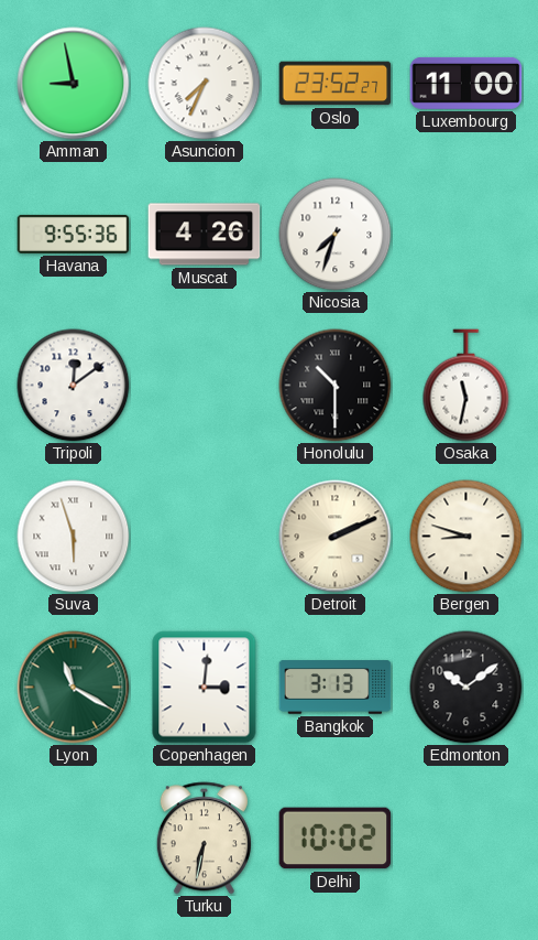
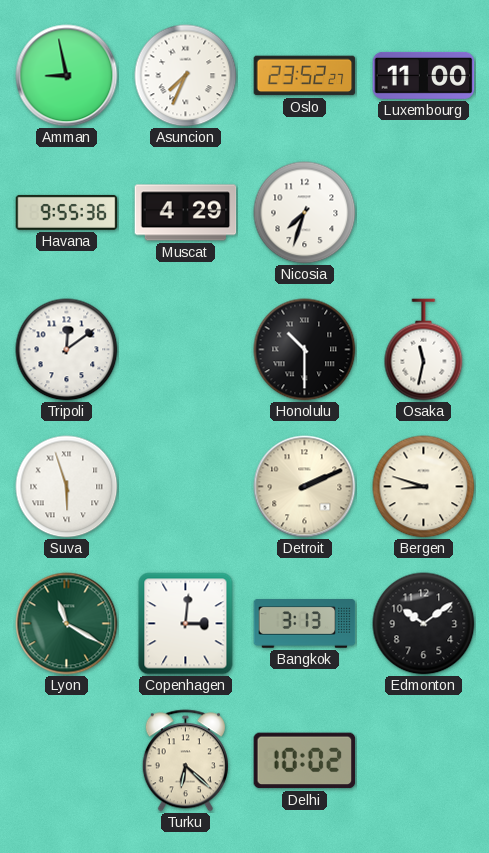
Muscat: 4:26 -> 4:29
Turku: 6:32 -> 6:22
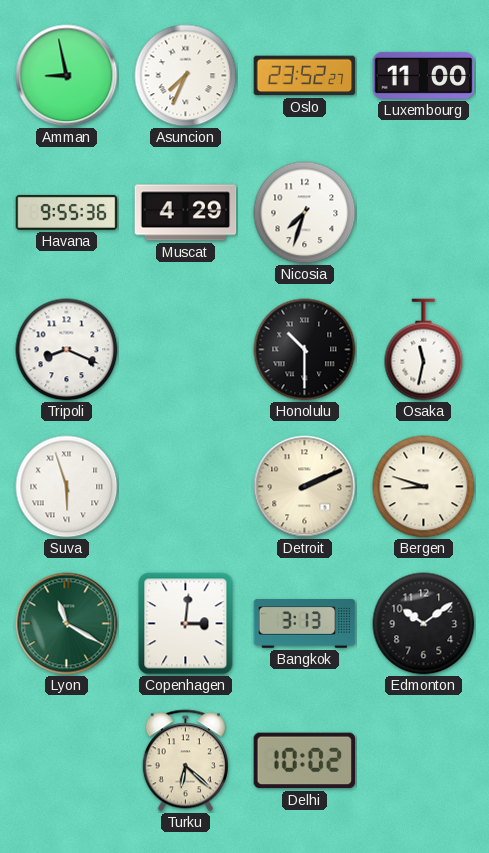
Tripoli: 12:09 -> 8:19
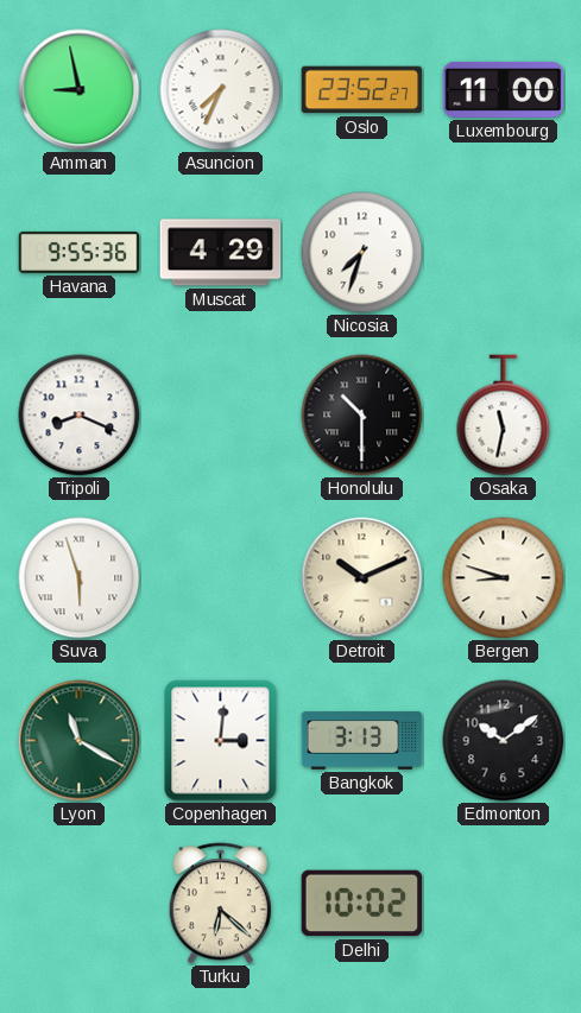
Detroit: 2:11 -> 10:11
